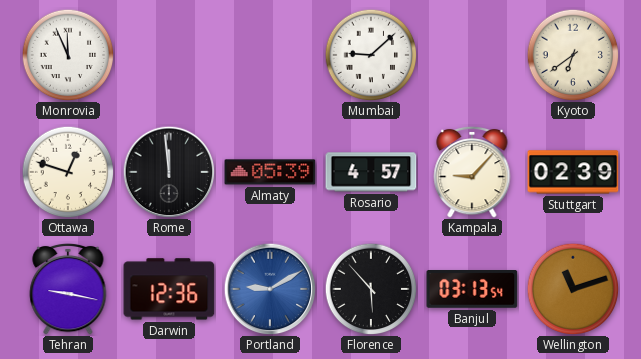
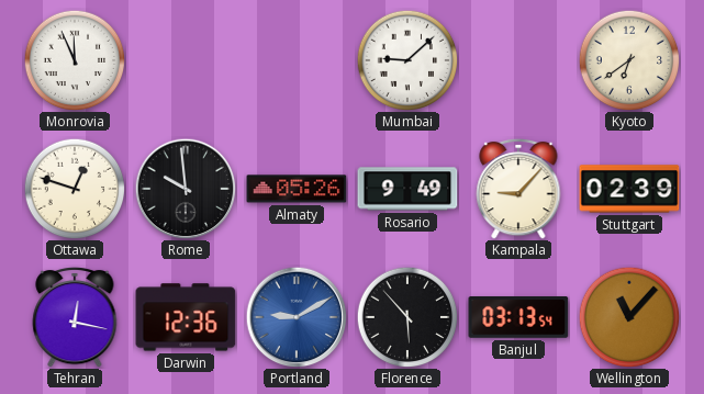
Rome: 11:59 -> 9:59
Almaty: 05:39 -> 05:26
Rosario: 4:57 -> 9:49
Tehran: 9:17 -> 12:17
Wellington: 11:12 -> 11:07
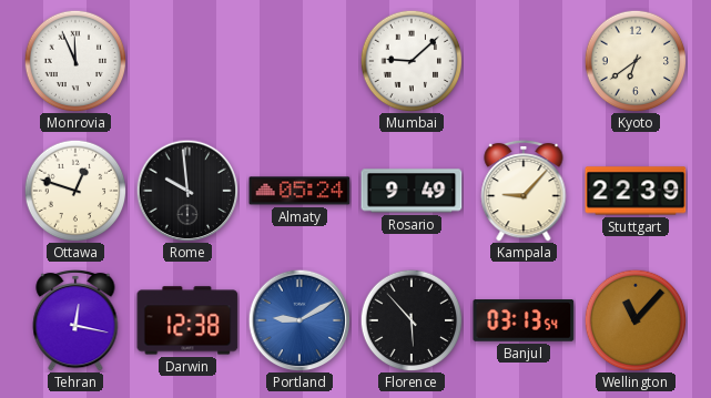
Almaty: 05:26 -> 05:24
Stuttgart: 02:39 -> 22:39
Darwin: 12:36 -> 12:38
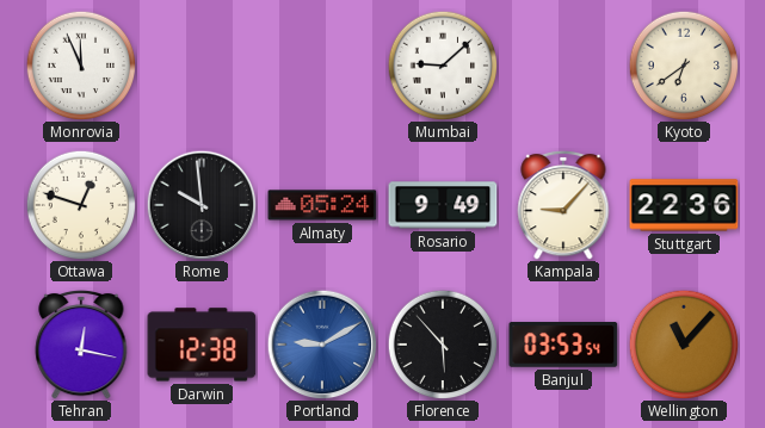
Stuttgart: 22:39 -> 22:36
Banjul: 03:13 -> 03:53
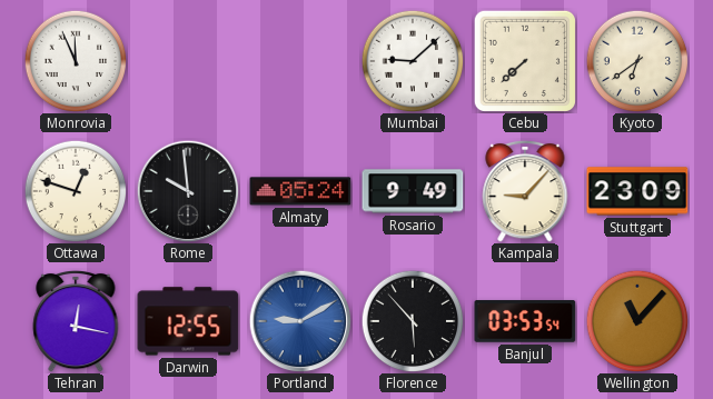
Cebu: none -> 7:38
Stuttgart: 22:36 -> 23:09
Darwin: 12:38 -> 12:55
